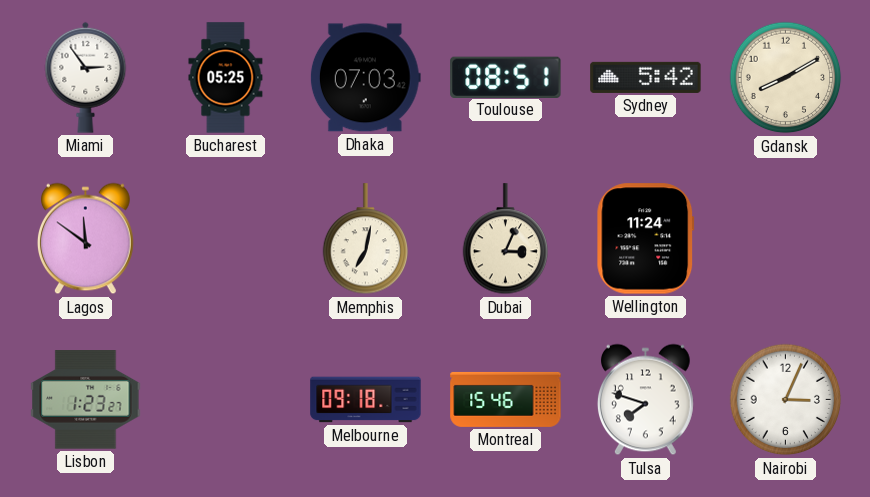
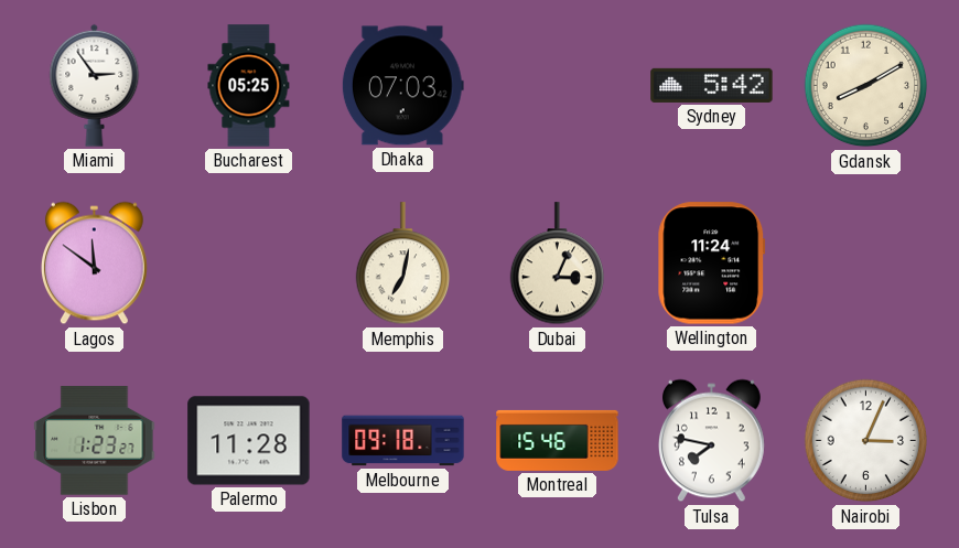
Toulouse: 08:51 -> none
Palermo: none -> 11:28
Tulsa: 7:48 -> 7:47
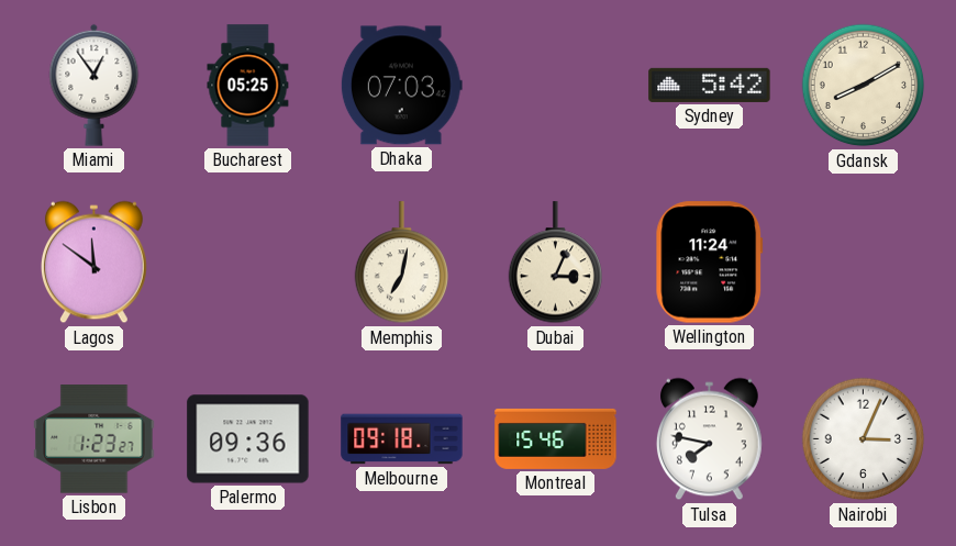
Miami: 2:54 -> 12:54
Palermo: 11:28 -> 09:36
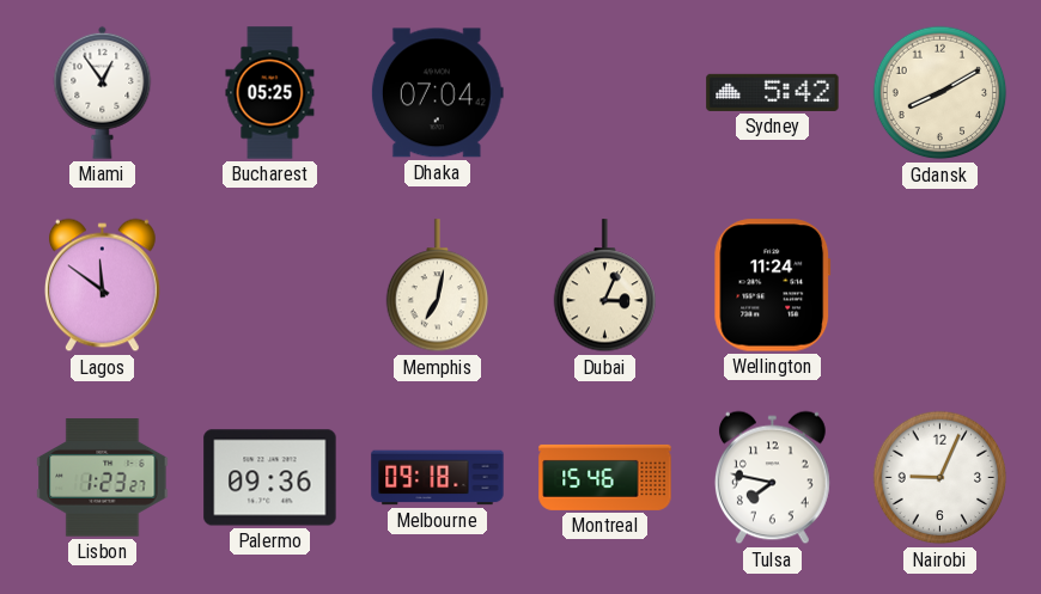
Dhaka: 07:03 -> 07:04
Nairobi: 3:04 -> 9:04
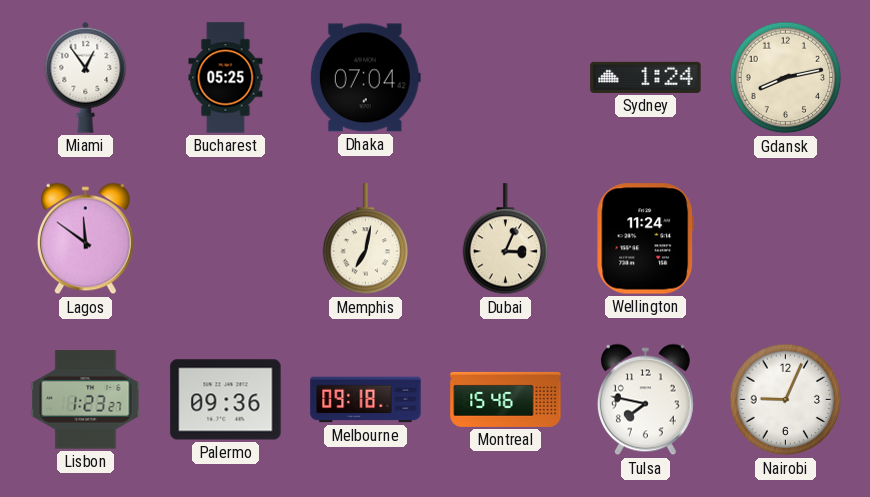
Sydney: 5:42 -> 1:24
Gdansk: 8:10 -> 8:13
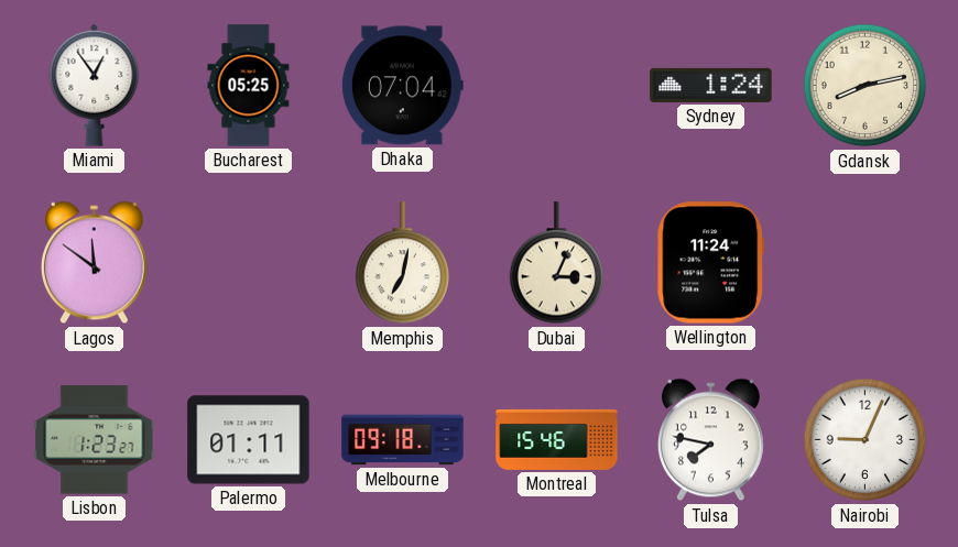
Palermo: 09:36 -> 01:11
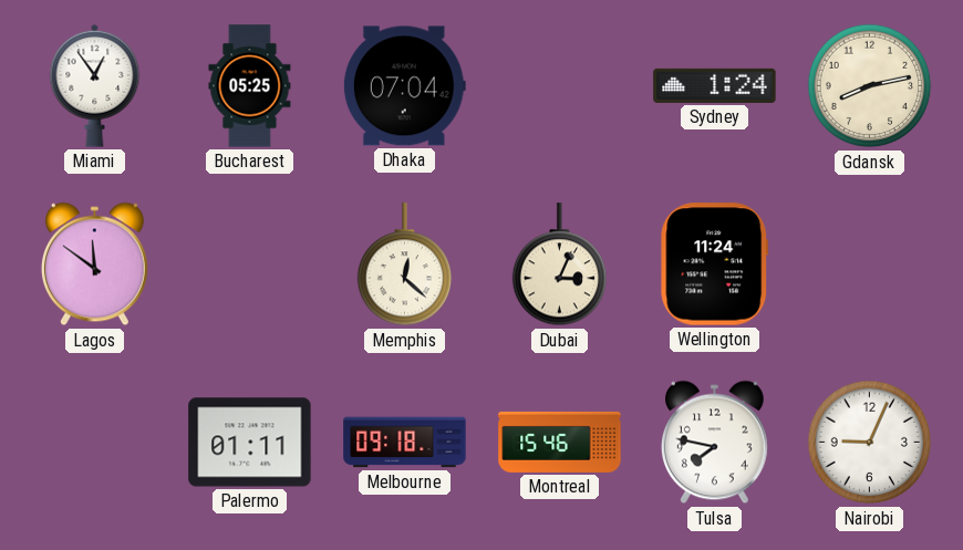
Memphis: 7:02 -> 12:22
Lisbon: 1:23 -> none
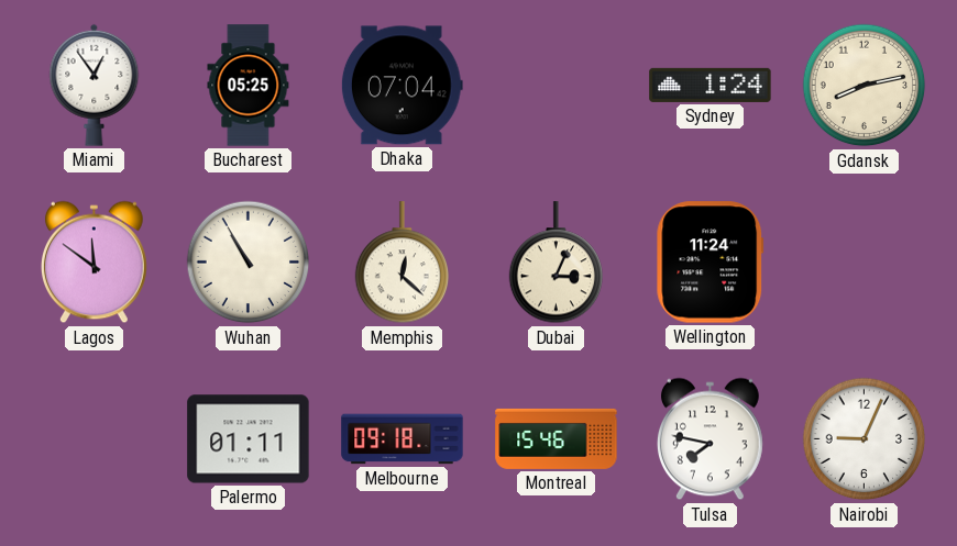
Wuhan: none -> 10:55
